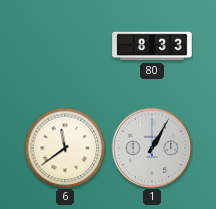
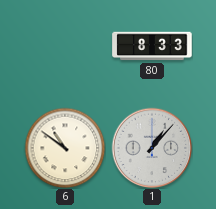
6: 11:39 -> 10:51
1: 1:05 -> 1:07
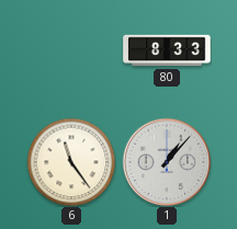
6: 10:51 -> 11:24
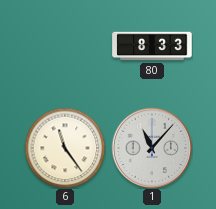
1: 1:07 -> 11:07
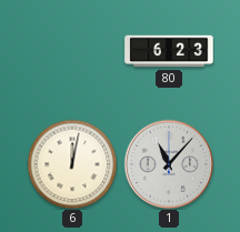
80: 8:33 -> 6:23
6: 11:24 -> 12:02
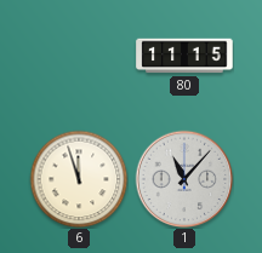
80: 6:23 -> 11:15
6: 12:02 -> 11:57
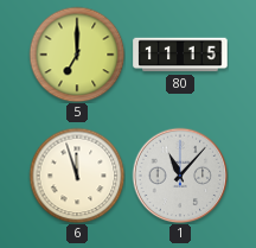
5: none -> 7:00
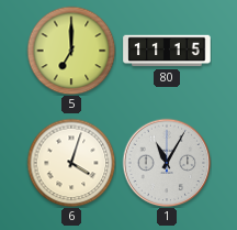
6: 11:57 -> 4:03
1: 11:07 -> 11:05
